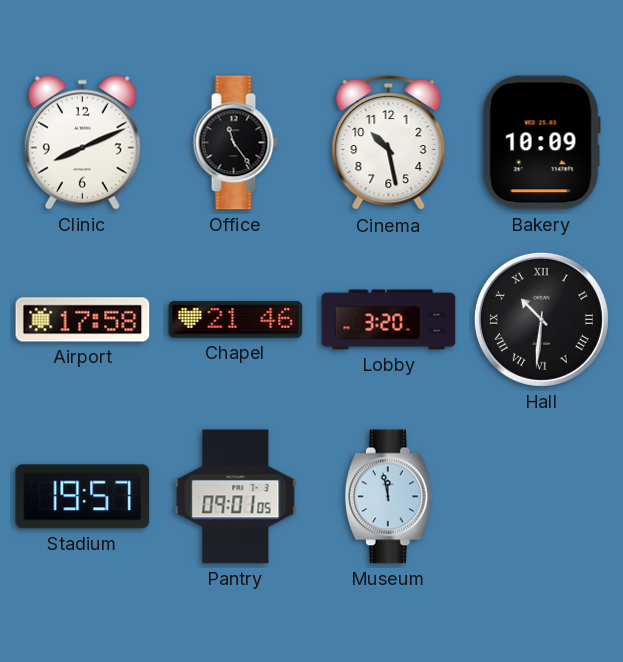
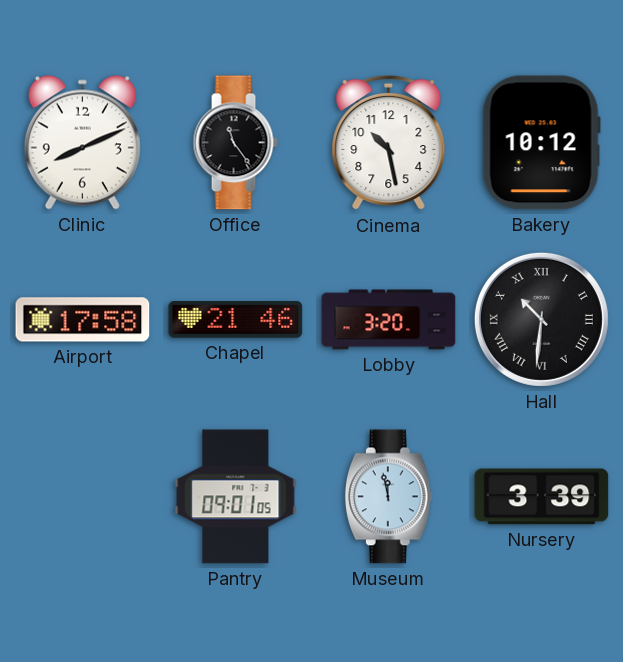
Bakery: 10:09 -> 10:12
Stadium: 19:57 -> none
Nursery: none -> 3:39
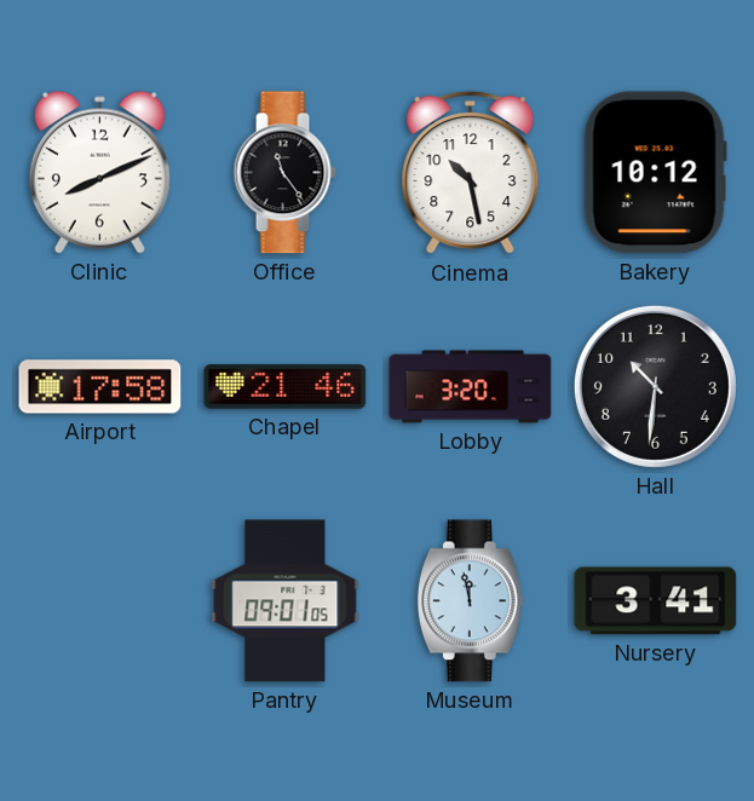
Hall numerals: Roman -> Arabic
Nursery: 3:39 -> 3:41
